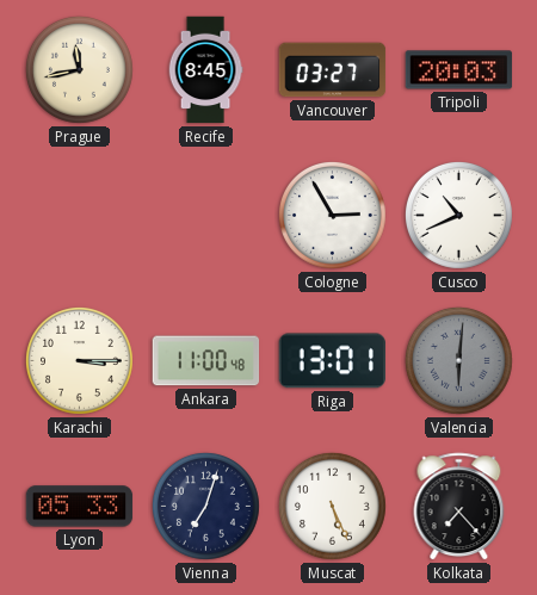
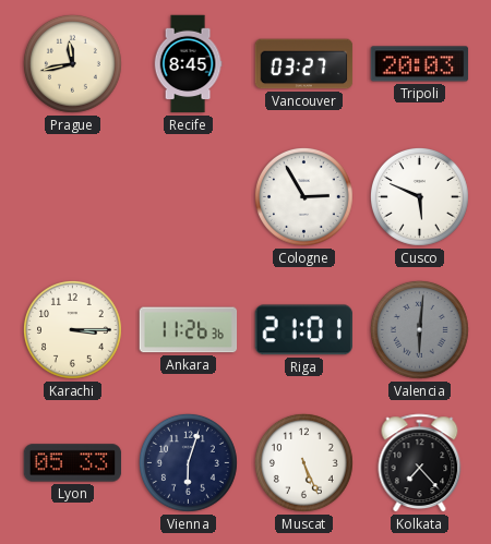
Cusco: 10:41 -> 5:49
Ankara: 11:00 -> 11:26
Riga: 13:01 -> 21:01
Vienna: 7:03 -> 6:03
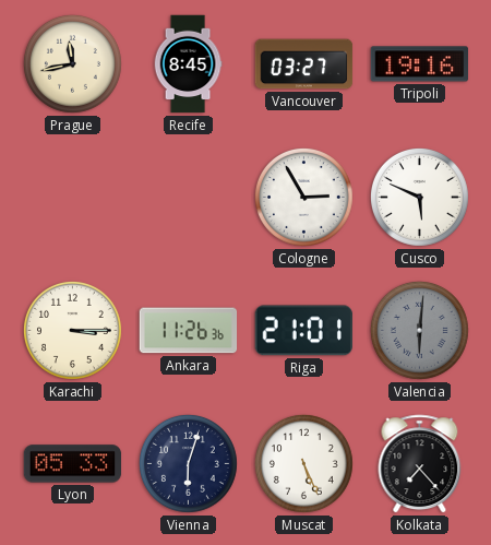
Tripoli: 20:03 -> 19:16
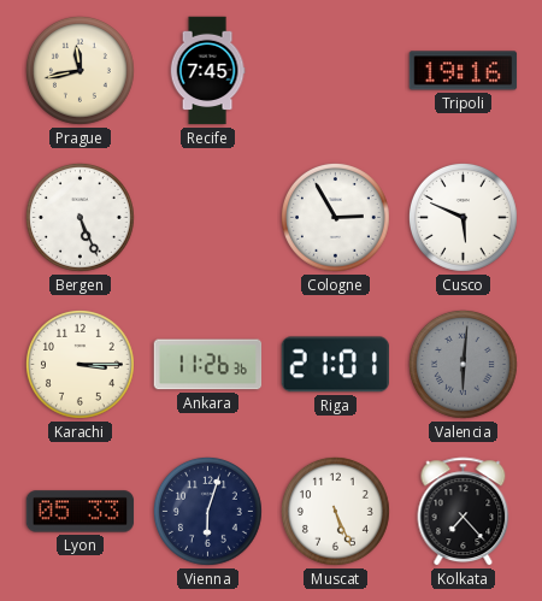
Recife: 8:45 -> 7:45
Vancouver: 03:27 -> none
Bergen: none -> 5:26
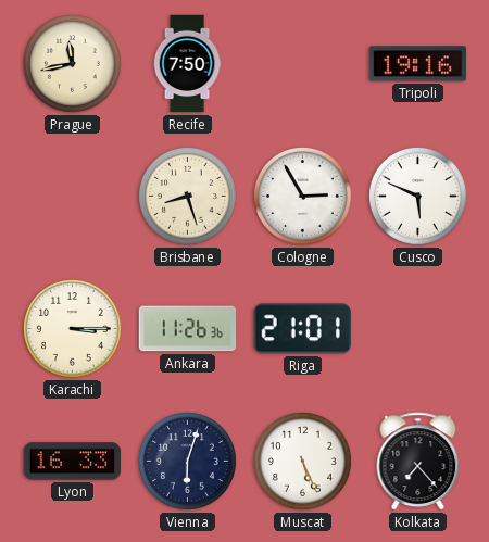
Recife: 7:45 -> 7:50
Bergen: 5:26 -> none
Brisbane: none -> 8:27
Valencia: 6:01 -> none
Lyon: 05:33 -> 16:33
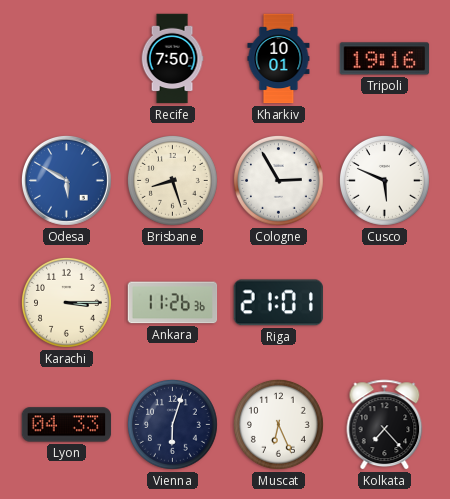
Prague: 11:43 -> none
Kharkiv: none -> 10:01
Odesa: none -> 5:50
Lyon: 16:33 -> 04:33
Muscat: 5:26 -> 6:26
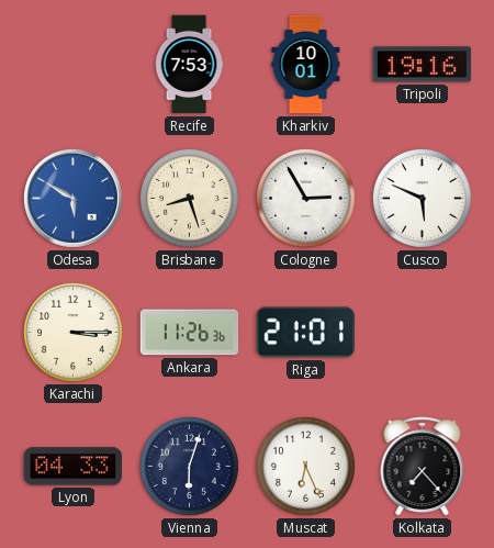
Recife: 7:50 -> 7:53
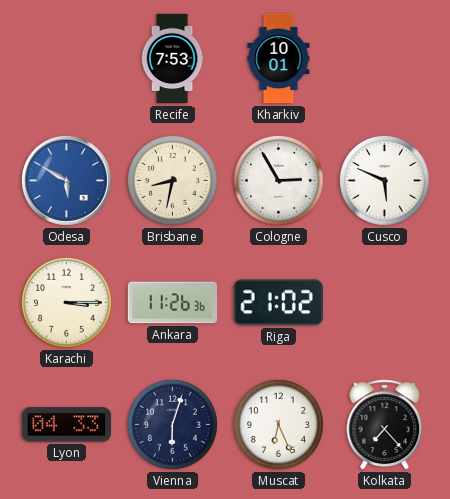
Tripoli: 19:16 -> none
Brisbane: 8:27 -> 8:32
Riga: 21:01 -> 21:02
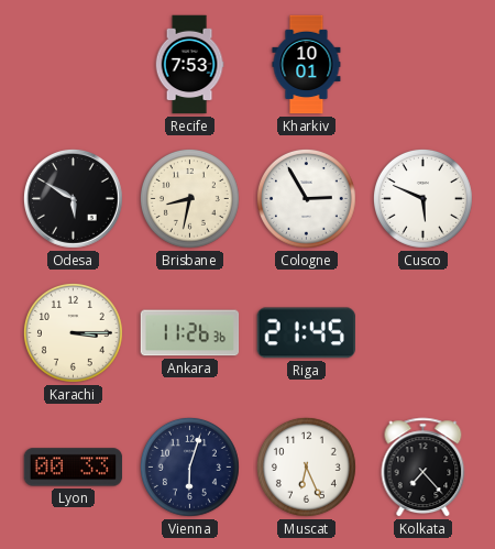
Odesa dial: blue -> black
Riga: 21:02 -> 21:45
Lyon: 04:33 -> 00:33
